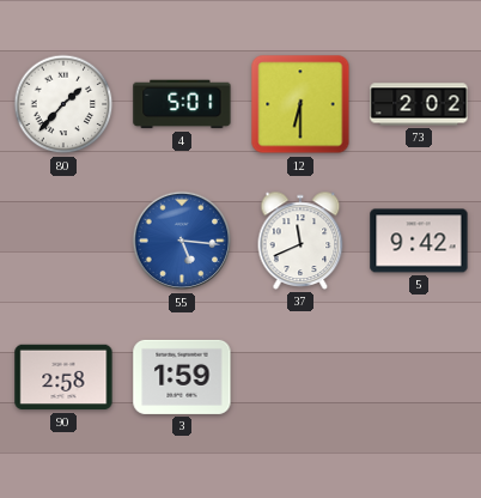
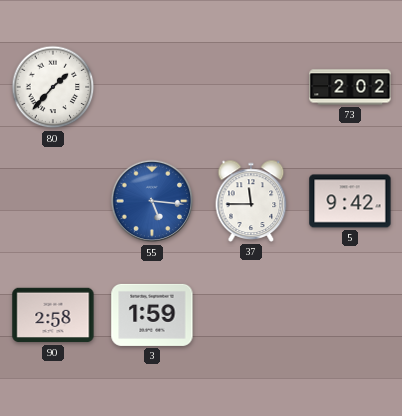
4: 5:01 -> none
12: 6:30 -> none
37: 11:41 -> 11:45
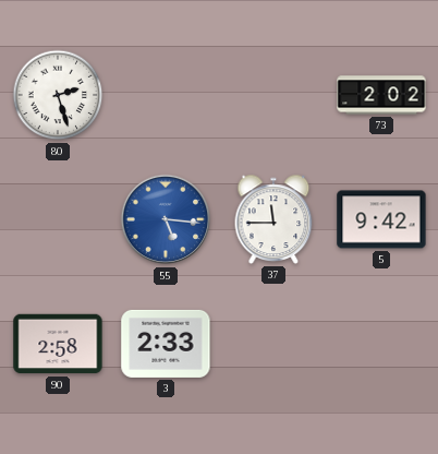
80: 1:37 -> 2:27
3: 1:59 -> 2:33
